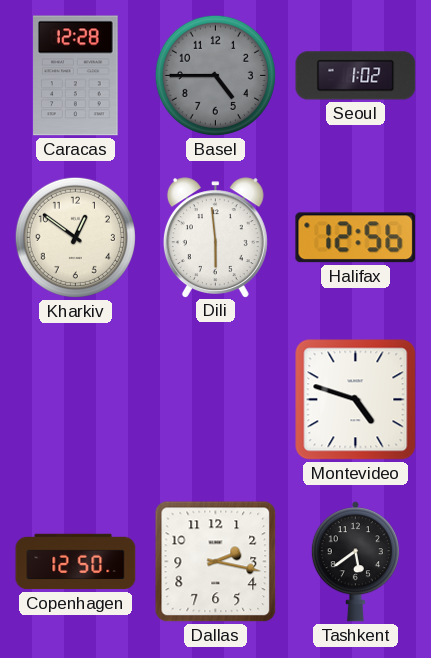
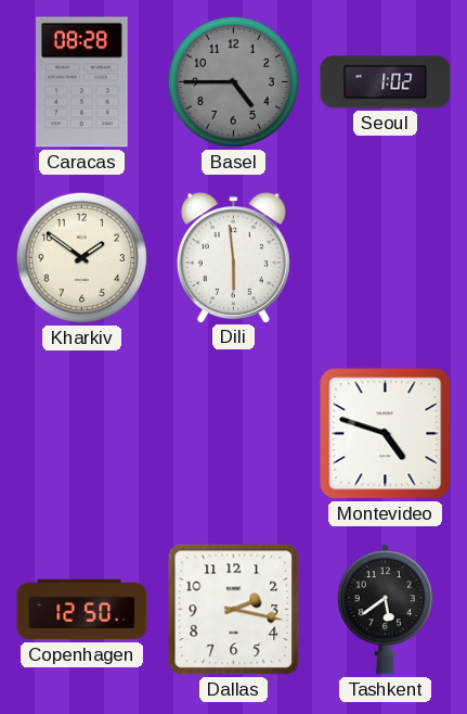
Caracas: 12:28 -> 08:28
Kharkiv: 12:51 -> 1:51
Halifax: 12:56 -> none
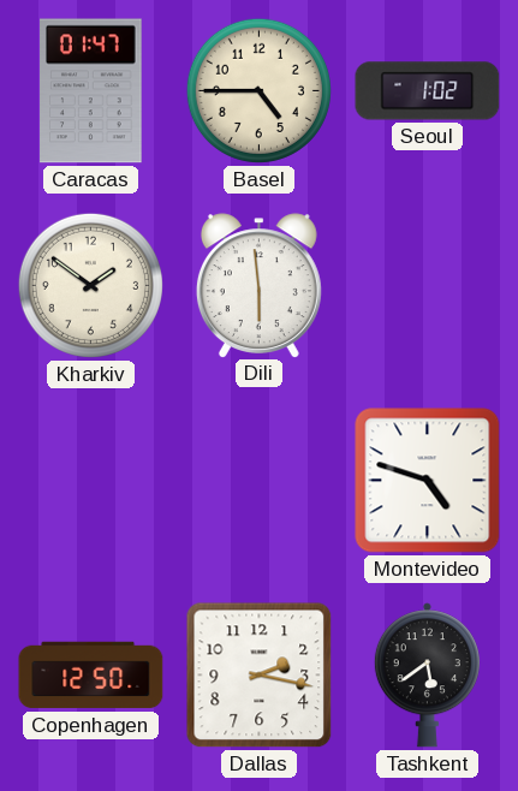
Caracas: 08:28 -> 01:47
Basel dial: grey -> cream
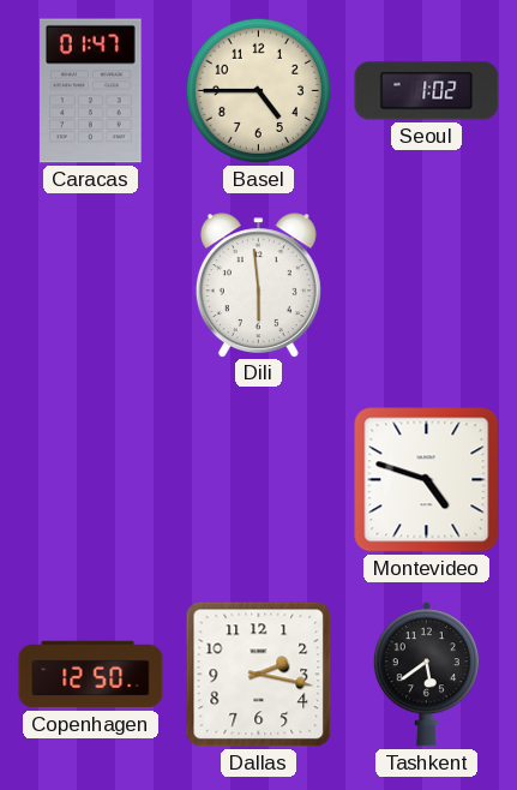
Kharkiv: 1:51 -> none
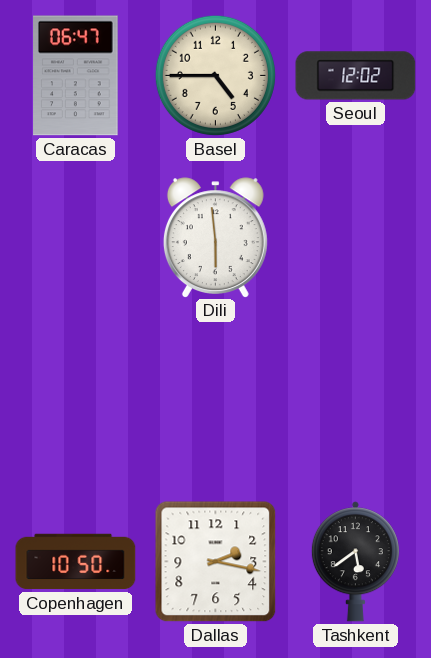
Caracas: 01:47 -> 06:47
Seoul: 1:02 -> 12:02
Montevideo: 4:48 -> none
Copenhagen: 12:50 -> 10:50
